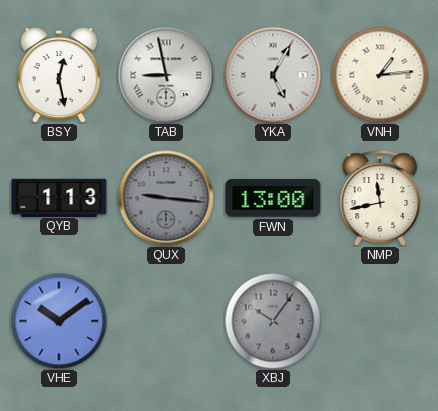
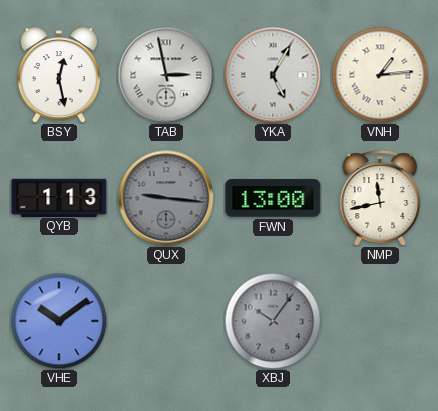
TAB: 8:58 -> 2:58
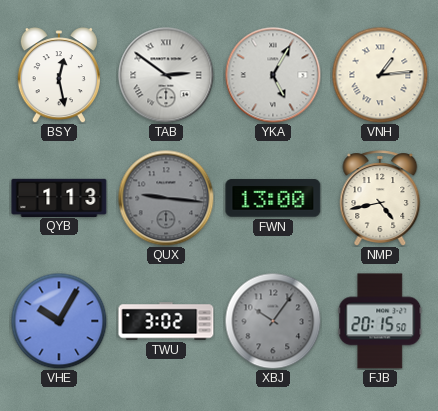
TAB: 2:58 -> 2:51
NMP: 11:43 -> 4:43
VHE: 10:09 -> 10:05
TWU: none -> 3:02
FJB: none -> 20:15
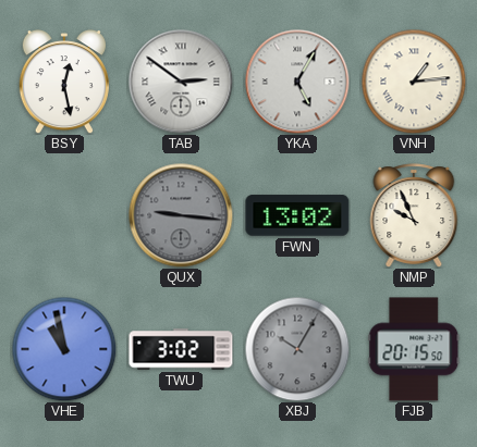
QYB: 1:13 -> none
FWN: 13:00 -> 13:02
NMP: 4:43 -> 9:56
VHE: 10:05 -> 10:58
XBJ: 10:06 -> 10:05
